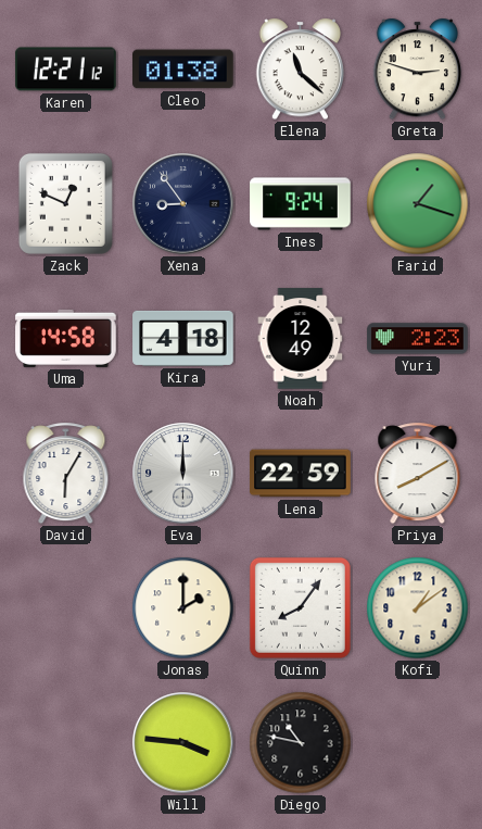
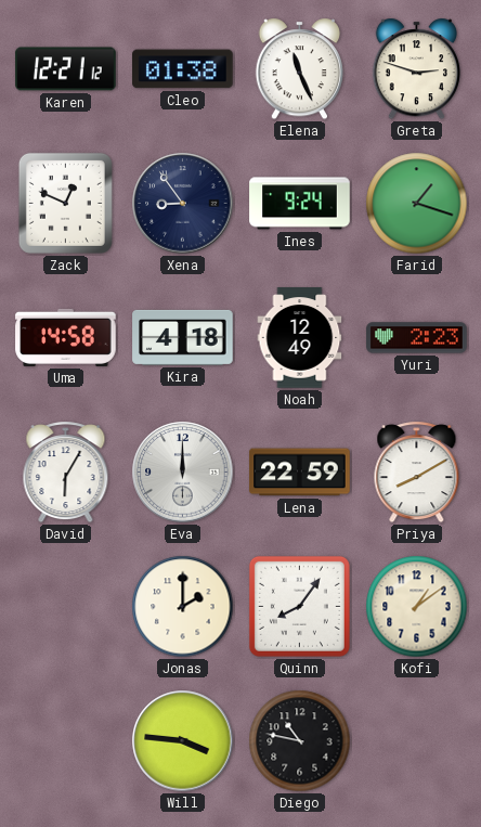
Elena: 11:22 -> 11:26
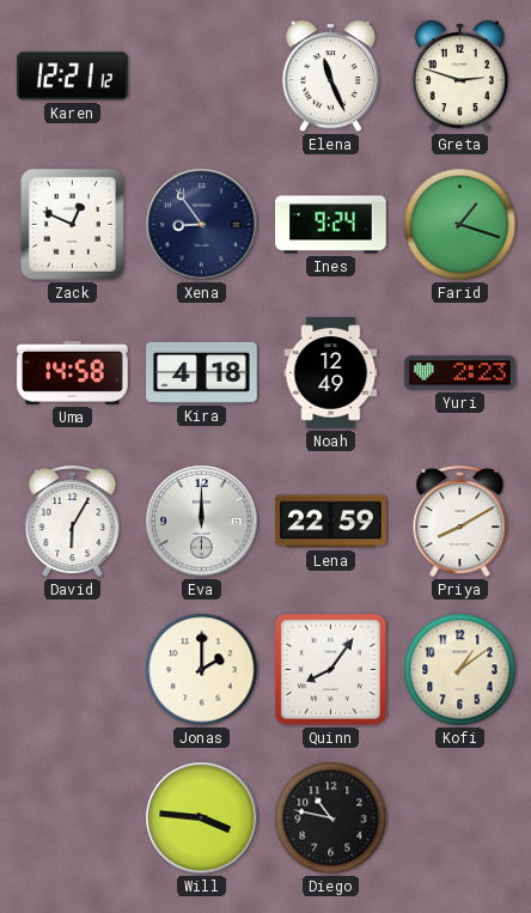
Cleo: 01:38 -> none
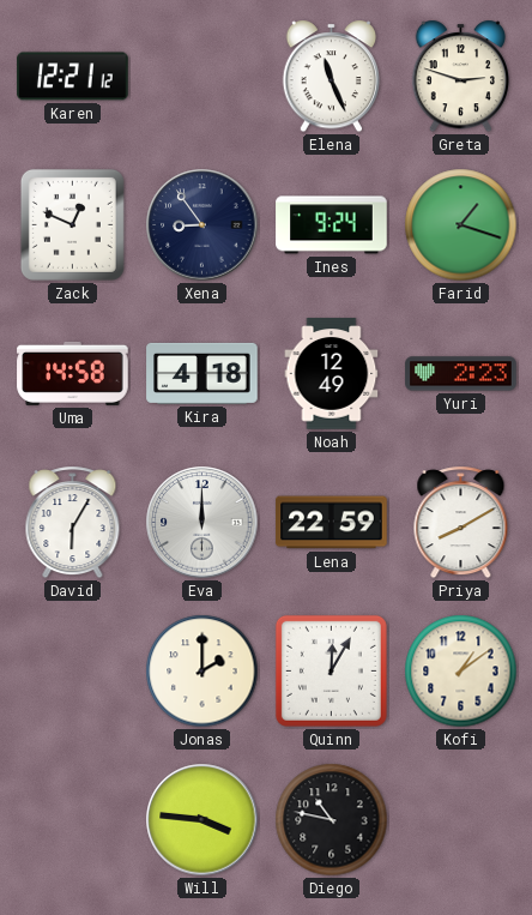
Quinn: 8:06 -> 12:05
